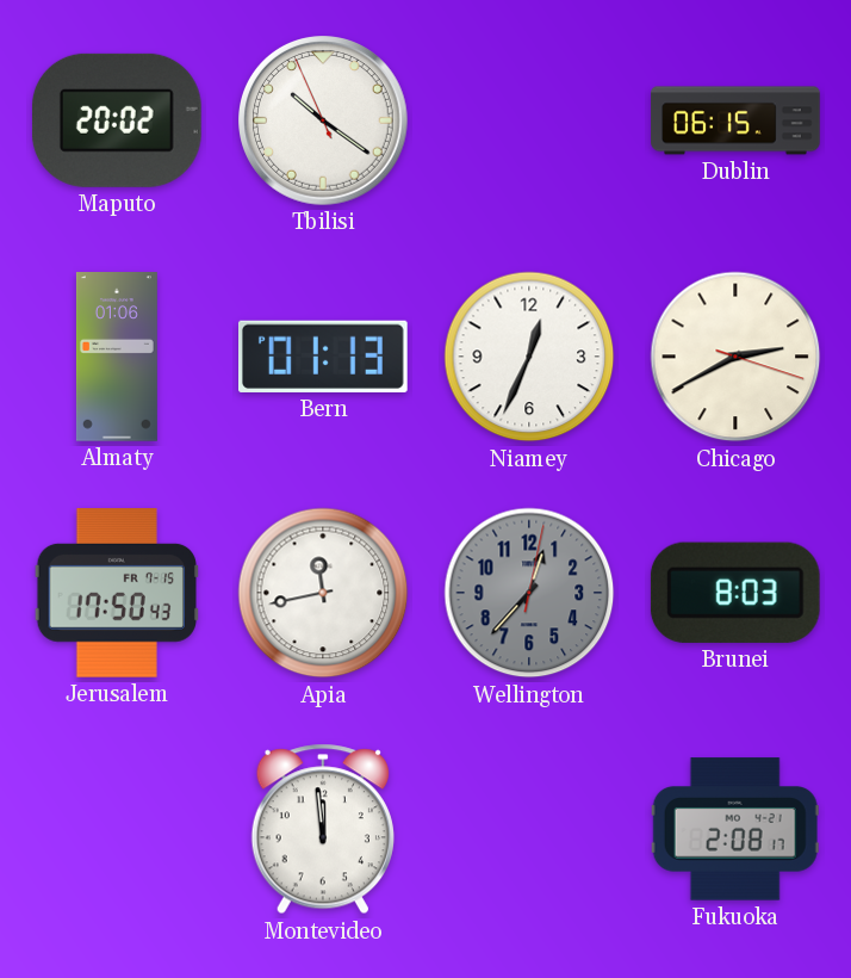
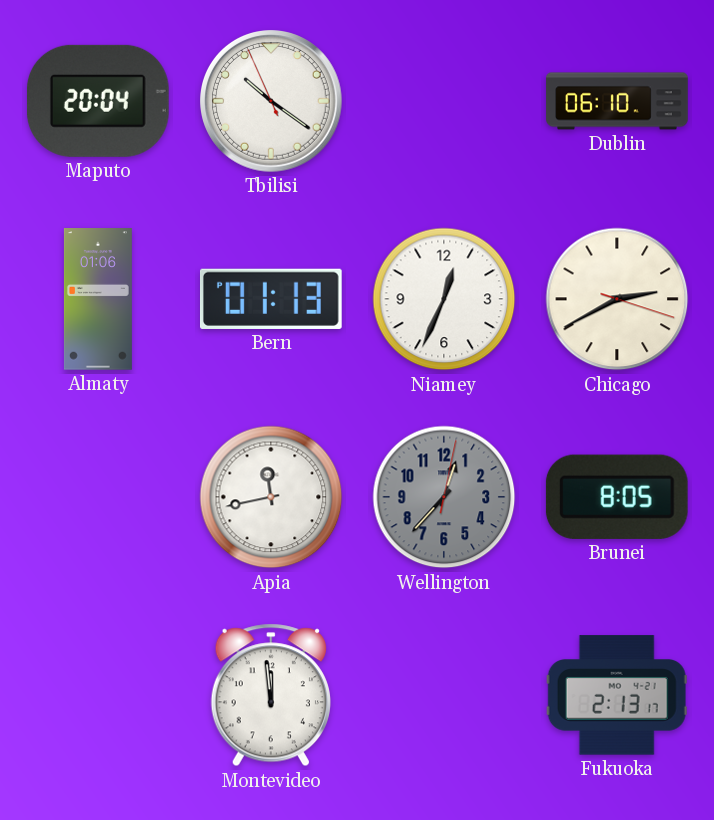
Maputo: 20:02 -> 20:04
Dublin: 06:15 -> 06:10
Jerusalem: 17:50 -> none
Brunei: 8:03 -> 8:05
Fukuoka: 2:08 -> 2:13
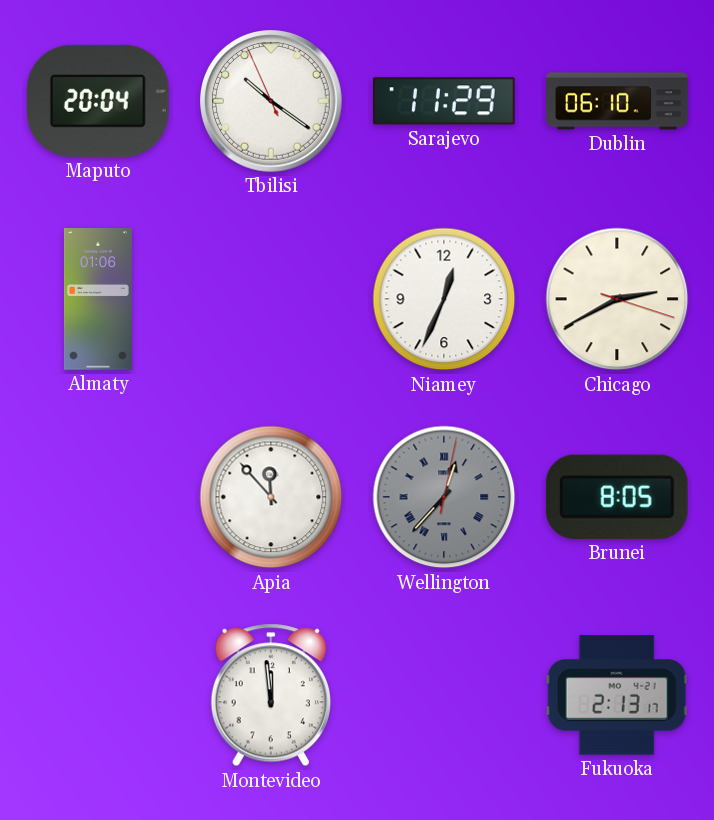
Sarajevo: none -> 11:29
Bern: 01:13 -> none
Apia: 11:43 -> 11:53
Wellington numerals: Arabic -> Roman
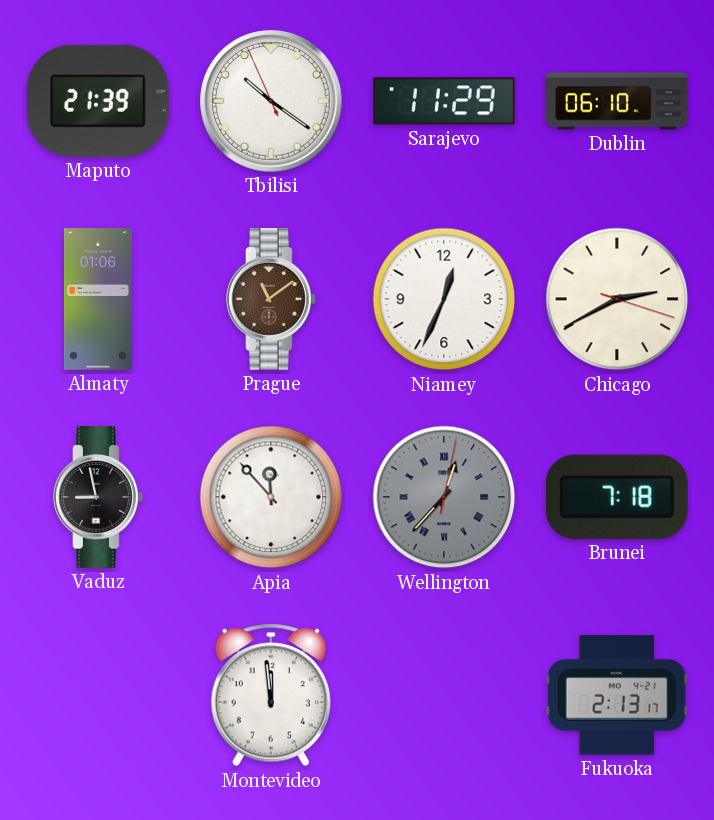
Maputo: 20:04 -> 21:39
Prague: none -> 11:09
Vaduz: none -> 8:58
Brunei: 8:05 -> 7:18
